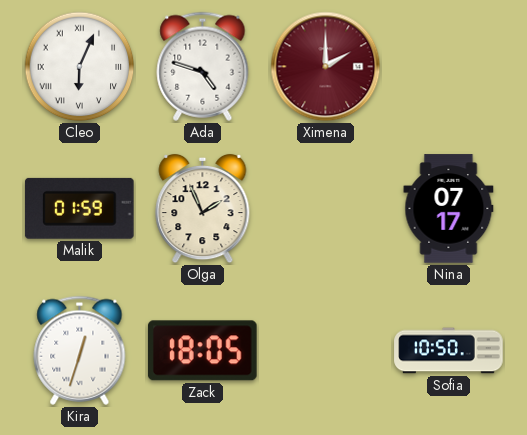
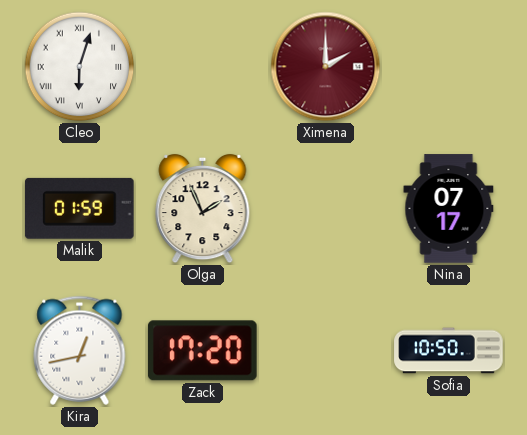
Cleo: 6:04 -> 6:03
Ada: 4:48 -> none
Kira: 12:33 -> 12:43
Zack: 18:05 -> 17:20
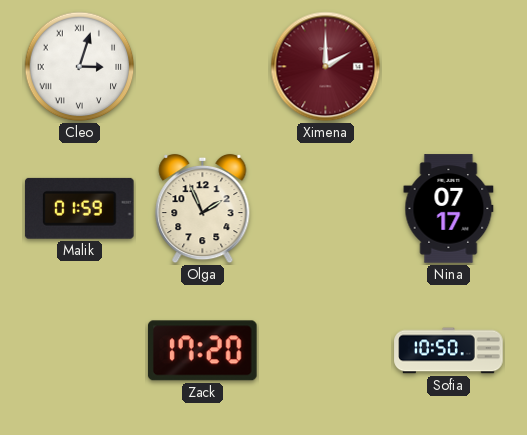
Cleo: 6:03 -> 3:03
Kira: 12:43 -> none
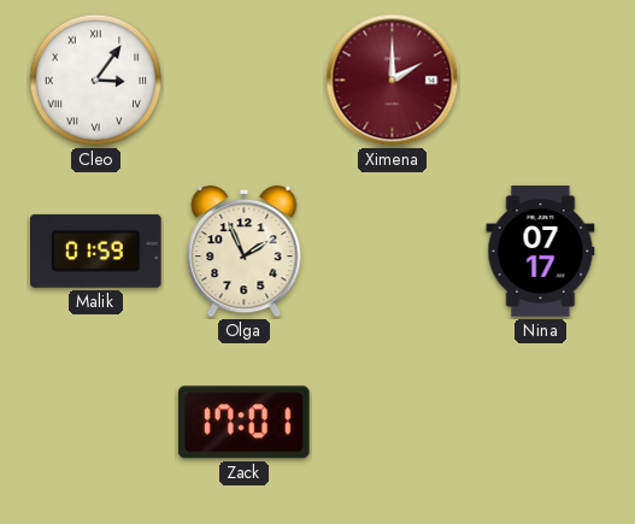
Cleo: 3:03 -> 3:06
Zack: 17:20 -> 17:01
Sofia: 10:50 -> none
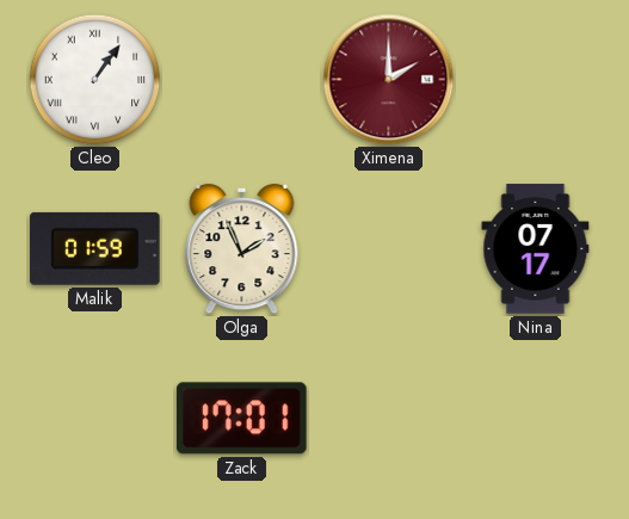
Cleo: 3:06 -> 1:06
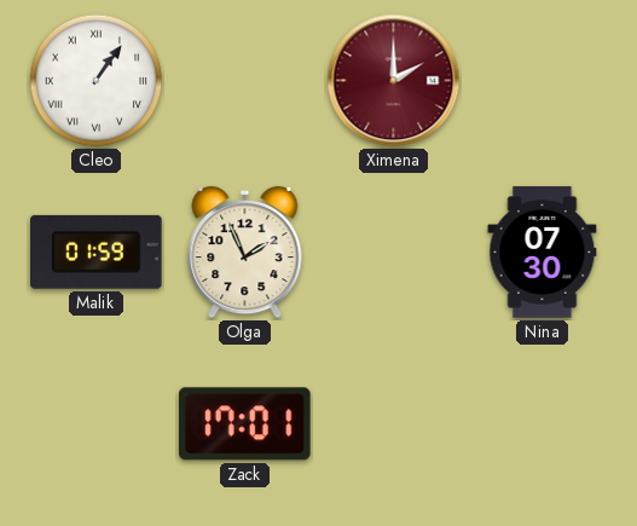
Nina: 07:17 -> 07:30
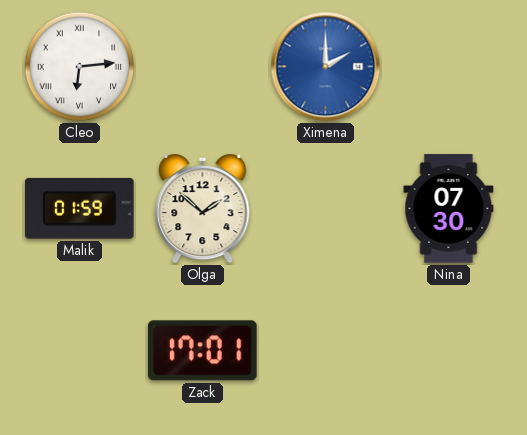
Cleo: 1:06 -> 6:14
Ximena dial: burgundy -> blue
Olga: 1:56 -> 1:52
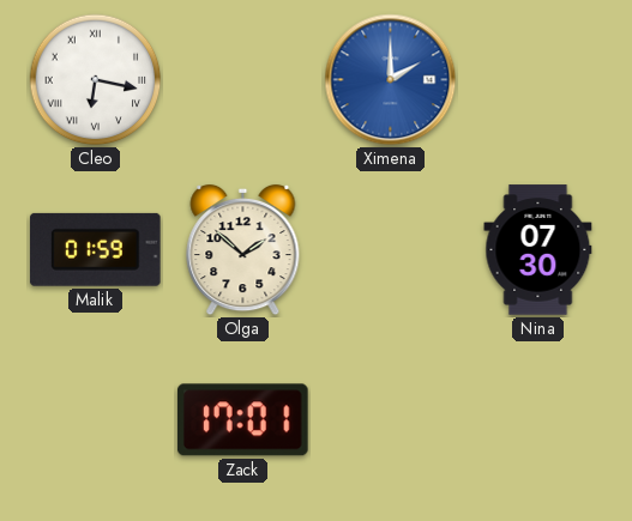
Cleo: 6:14 -> 6:17
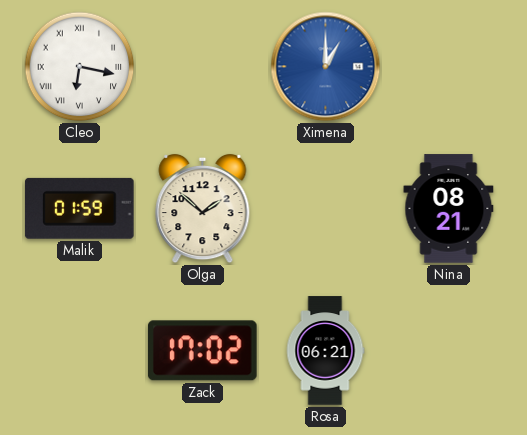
Ximena: 2:00 -> 1:00
Nina: 07:30 -> 08:21
Zack: 17:01 -> 17:02
Rosa: none -> 06:21
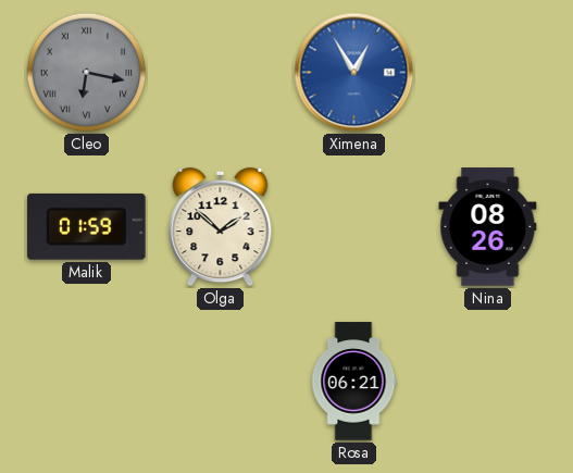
Cleo dial: white -> grey
Ximena: 1:00 -> 12:55
Nina: 08:21 -> 08:26
Zack: 17:02 -> none
